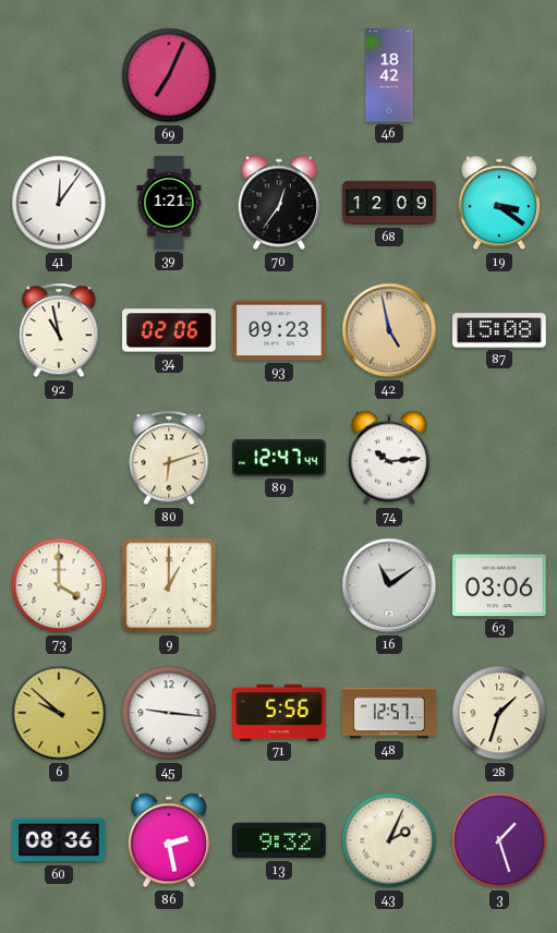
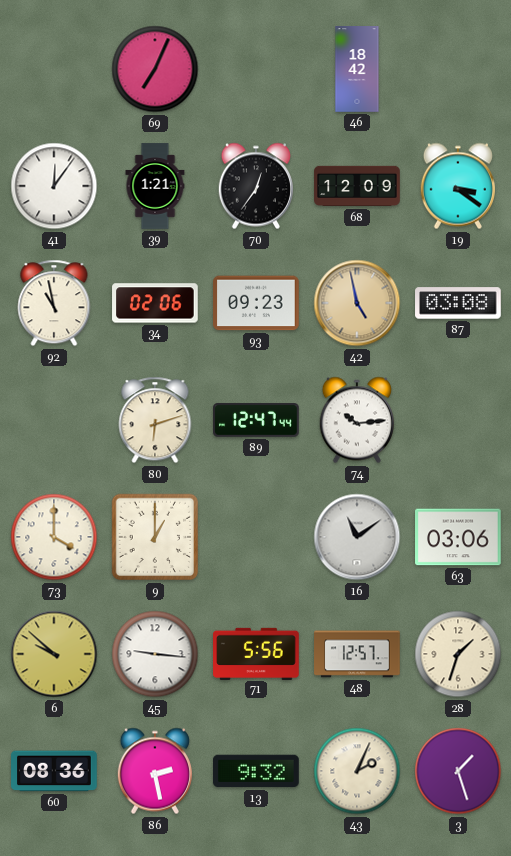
87: 15:08 -> 03:08
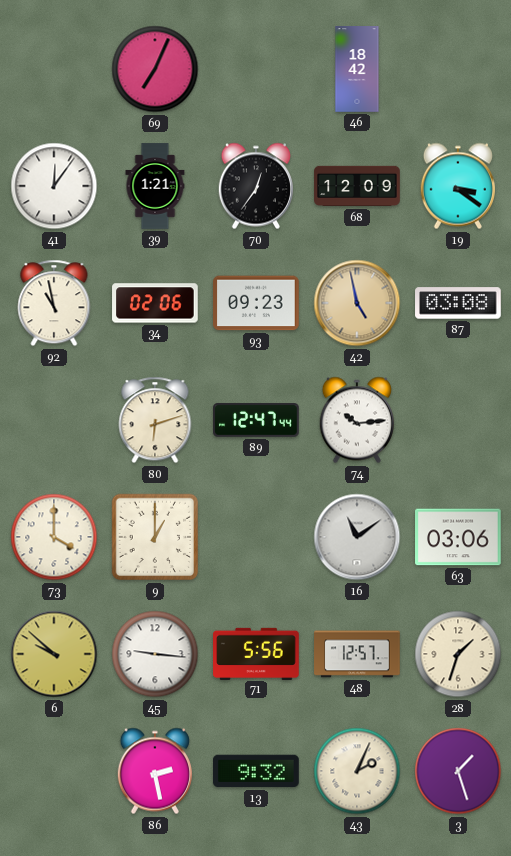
60: 08:36 -> none
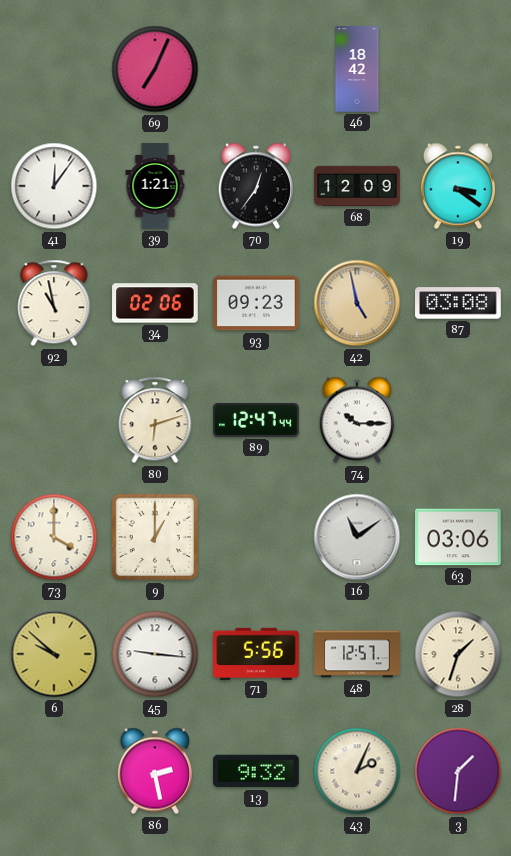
74: 10:14 -> 10:15
3: 1:27 -> 1:31
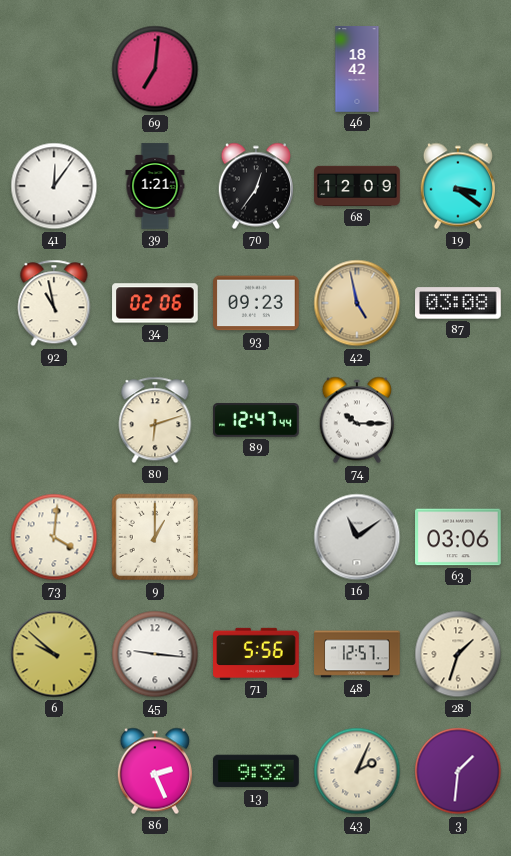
69: 7:04 -> 7:01
73: 4:00 -> 4:01
86: 2:28 -> 2:26
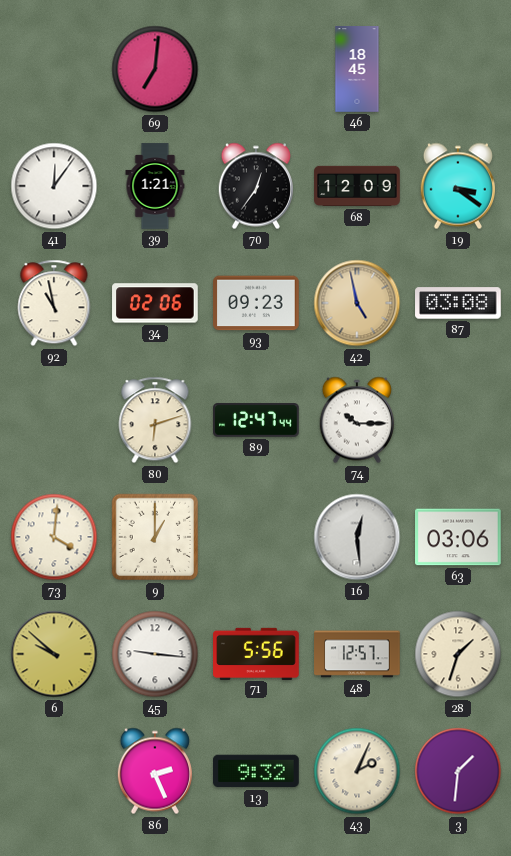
46: 18:42 -> 18:45
16: 11:09 -> 12:29
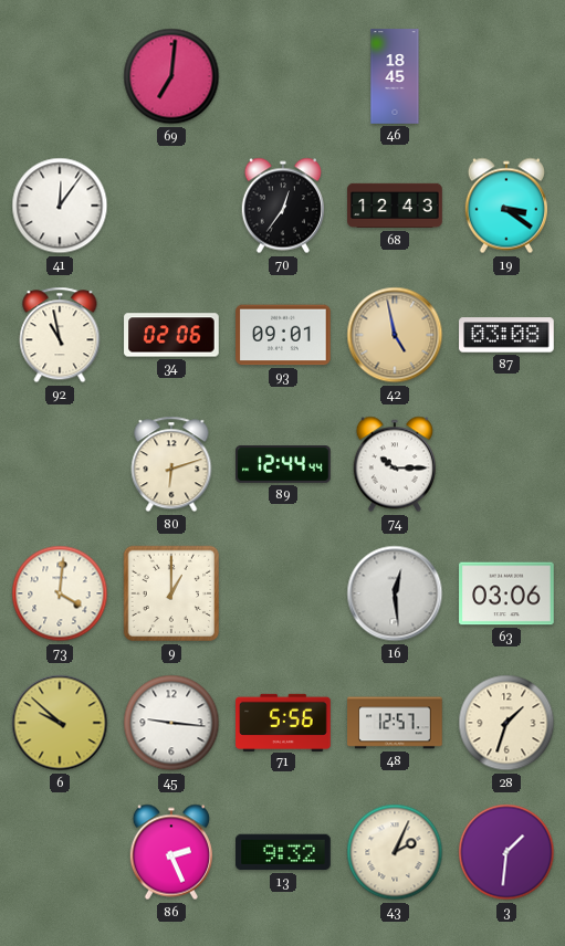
39: 1:21 -> none
68: 12:09 -> 12:43
93: 09:23 -> 09:01
89: 12:47 -> 12:44
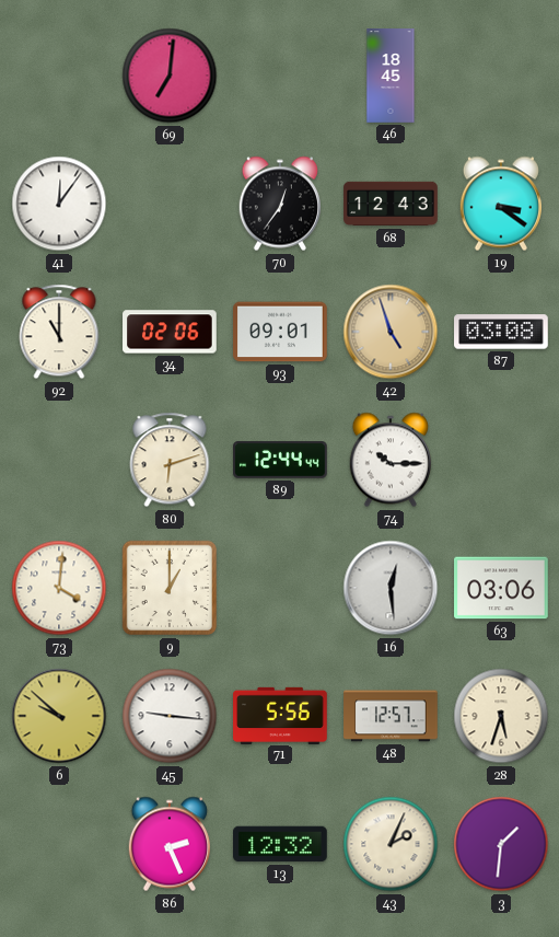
92: 10:58 -> 11:00
42: 4:58 -> 4:57
28: 1:33 -> 5:33
13: 9:32 -> 12:32
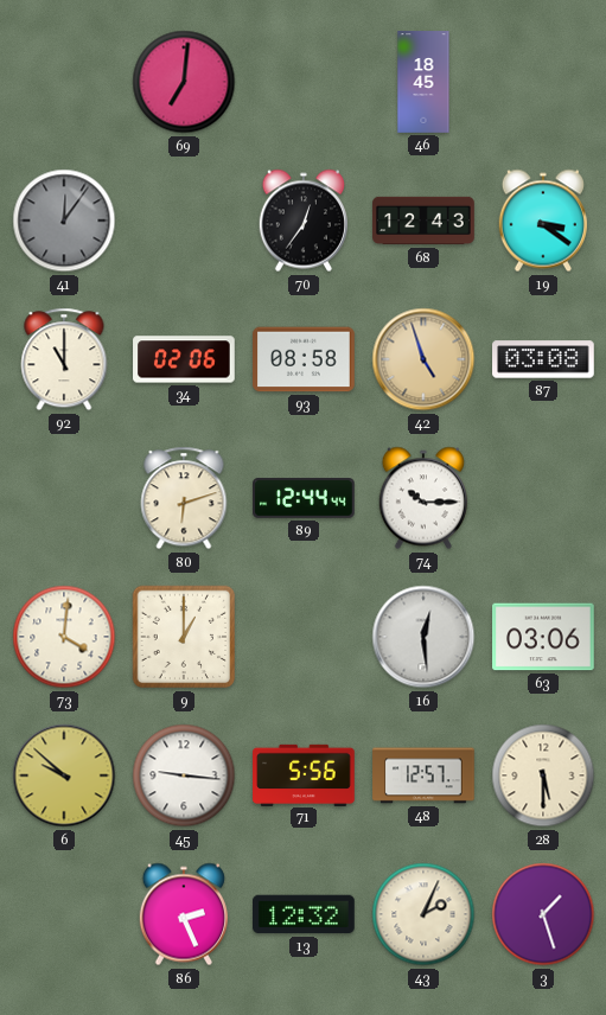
41 dial: white -> grey
93: 09:01 -> 08:58
28: 5:33 -> 5:30
3: 1:31 -> 1:27
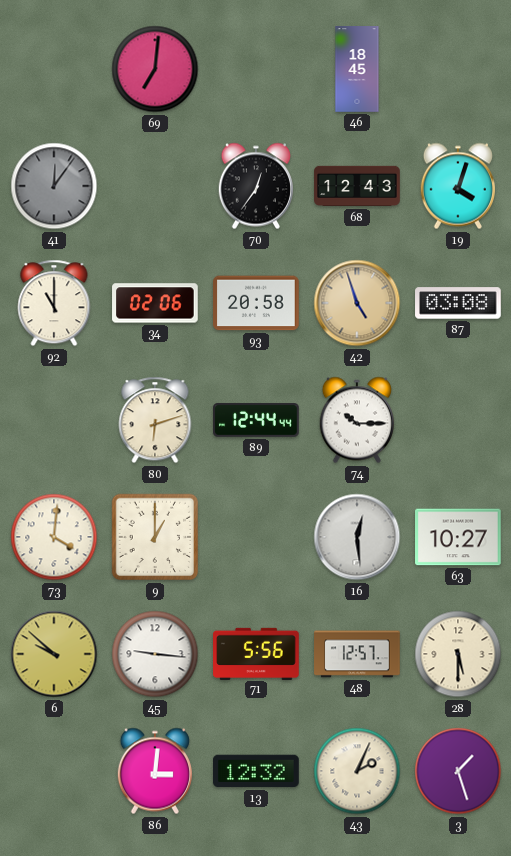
19: 3:21 -> 4:03
93: 08:58 -> 20:58
63: 03:06 -> 10:27
86: 2:26 -> 3:01
